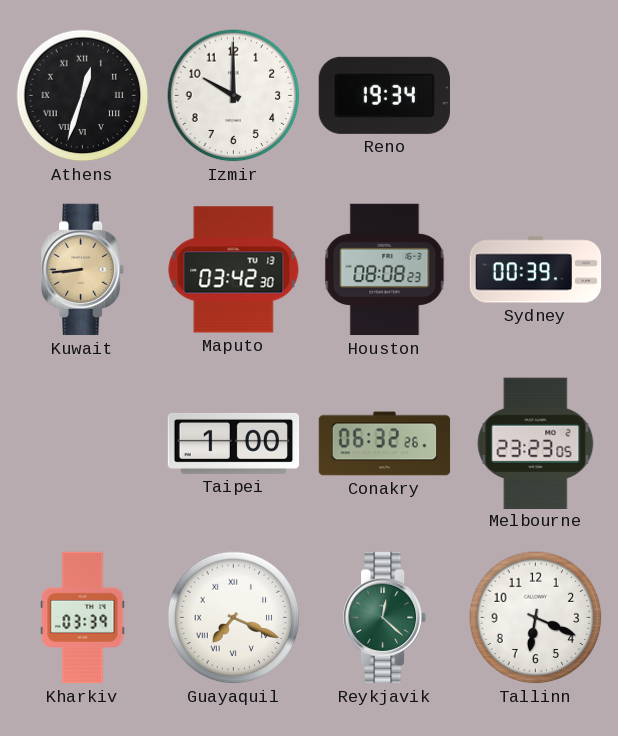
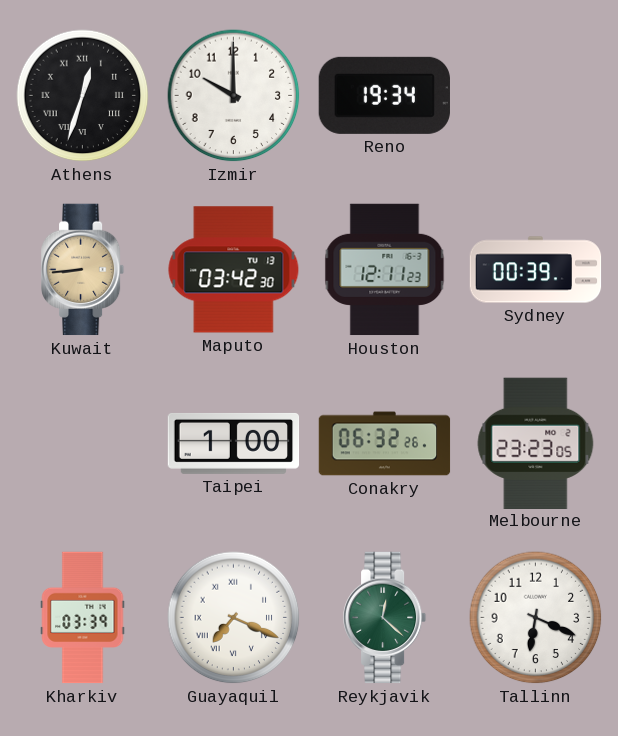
Houston: 08:08 -> 12:11
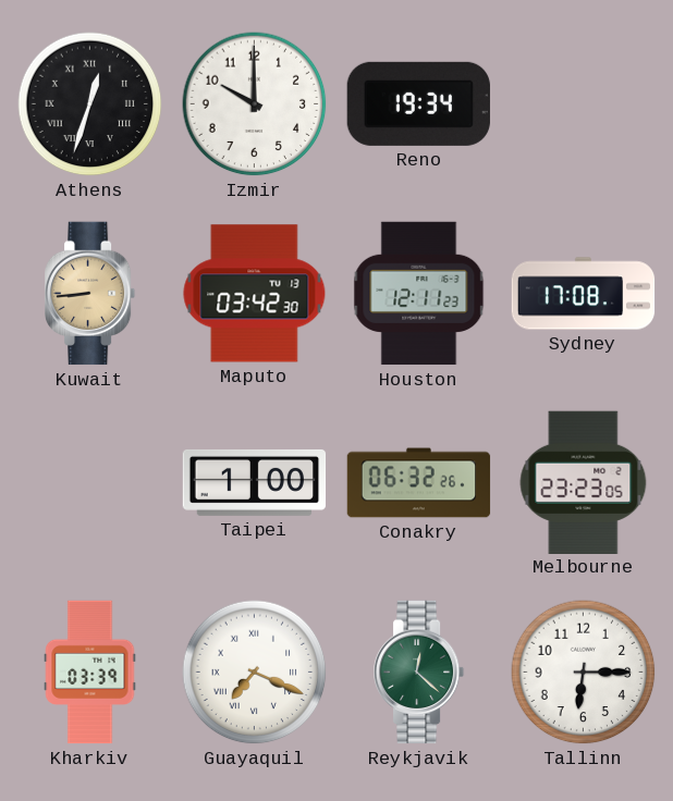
Sydney: 00:39 -> 17:08
Tallinn: 6:19 -> 6:15
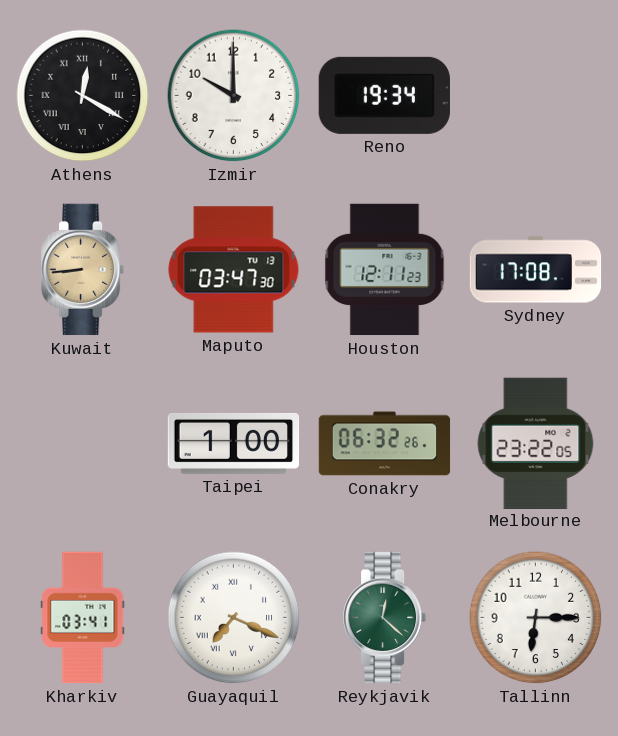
Athens: 12:33 -> 12:20
Maputo: 03:42 -> 03:47
Melbourne: 23:23 -> 23:22
Kharkiv: 03:39 -> 03:41
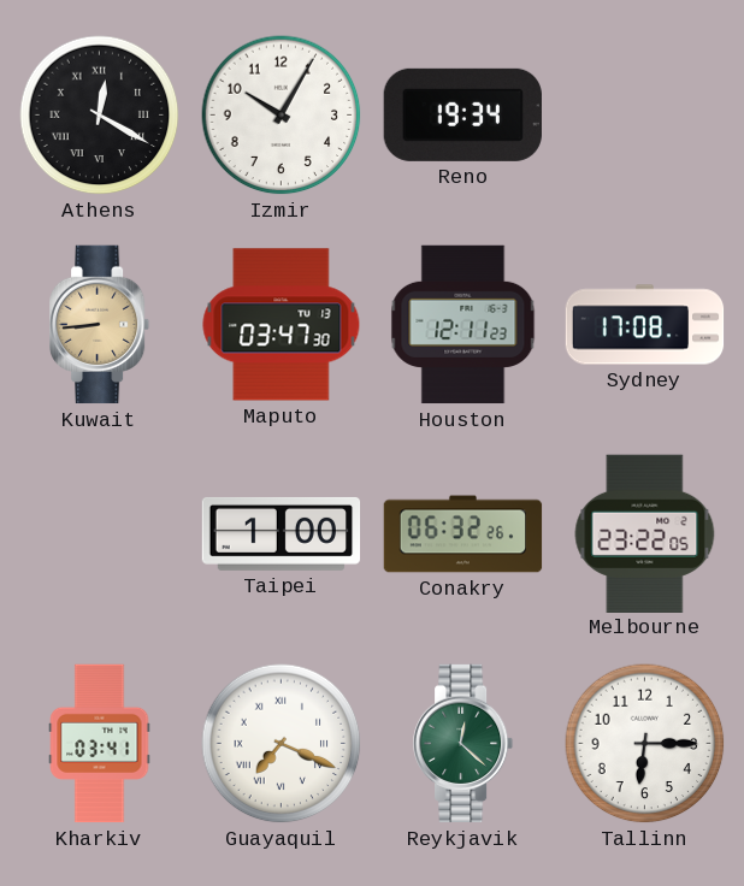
Izmir: 10:00 -> 10:05
